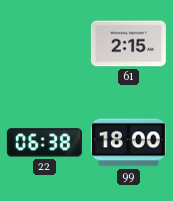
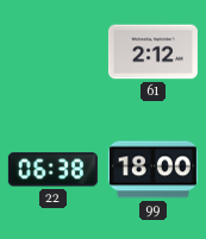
61: 2:15 -> 2:12
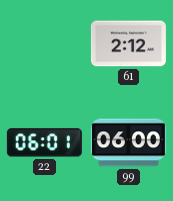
22: 06:38 -> 06:01
99: 18:00 -> 06:00
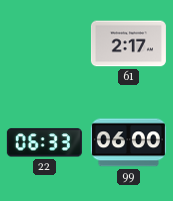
61: 2:12 -> 2:17
22: 06:01 -> 06:33
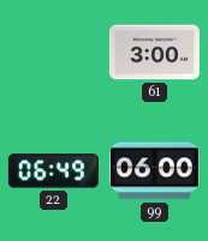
61: 2:17 -> 3:00
22: 06:33 -> 06:49
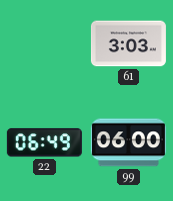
61: 3:00 -> 3:03
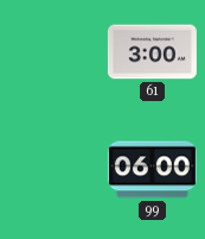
61: 3:03 -> 3:00
22: 06:49 -> none
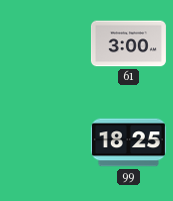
99: 06:00 -> 18:25
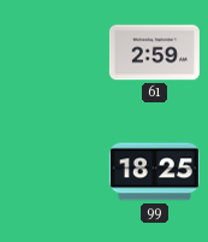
61: 3:00 -> 2:59
